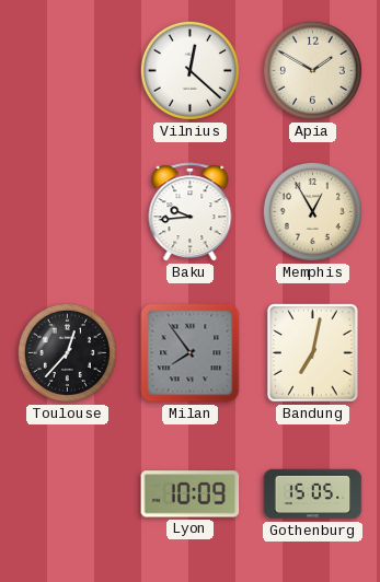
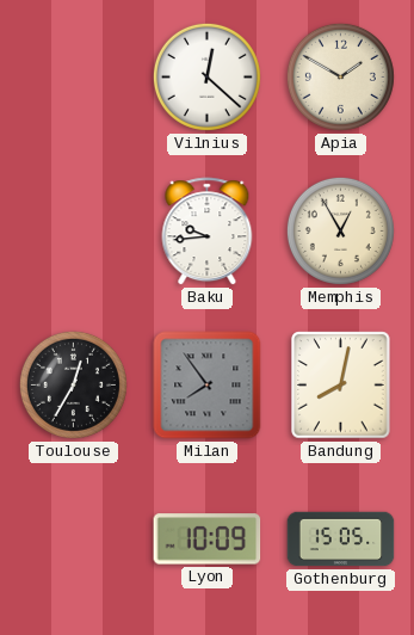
Toulouse: 12:37 -> 12:35
Bandung: 7:02 -> 8:02
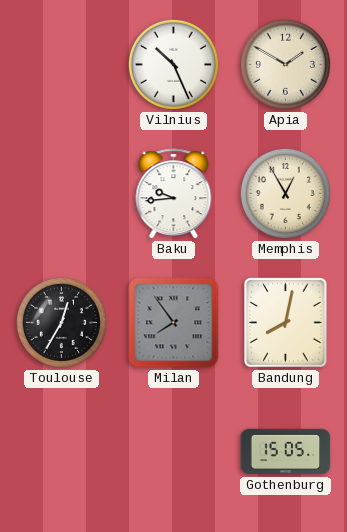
Vilnius: 12:22 -> 10:26
Lyon: 10:09 -> none
